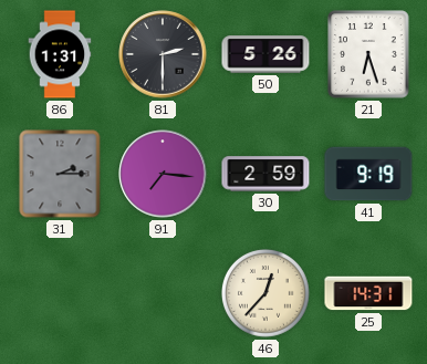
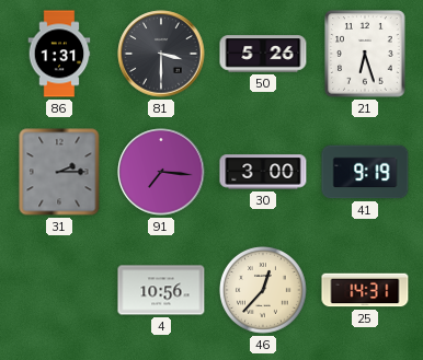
81: 2:30 -> 3:30
30: 2:59 -> 3:00
4: none -> 10:56
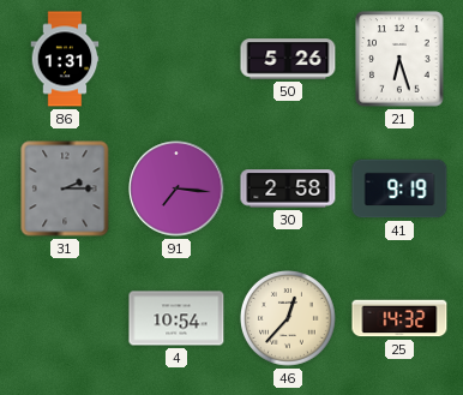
81: 3:30 -> none
30: 3:00 -> 2:58
4: 10:56 -> 10:54
25: 14:31 -> 14:32
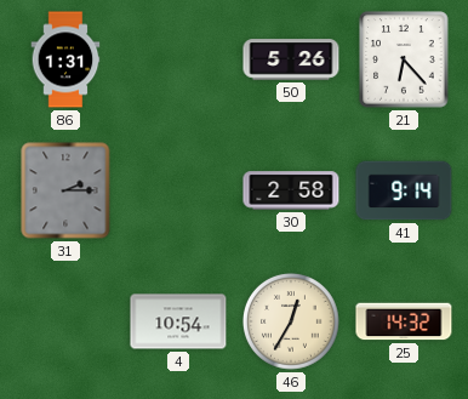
21: 6:27 -> 6:23
91: 7:16 -> none
41: 9:19 -> 9:14
46: 12:37 -> 12:35
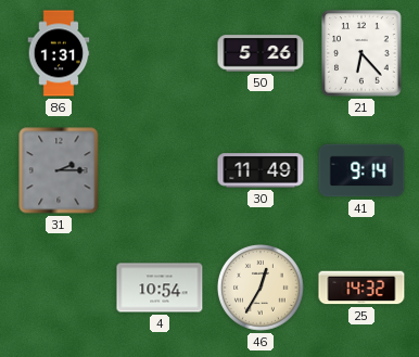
30: 2:58 -> 11:49
